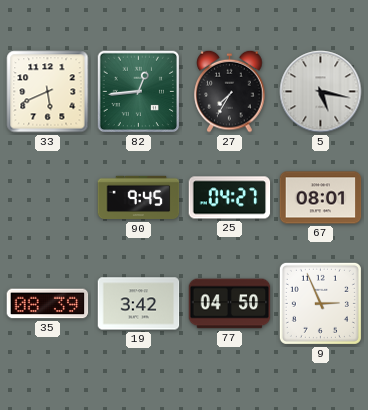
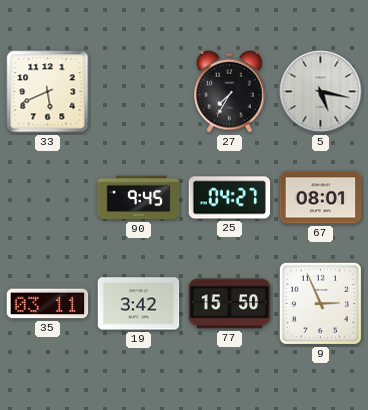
82: 12:44 -> none
35: 08:39 -> 03:11
77: 04:50 -> 15:50
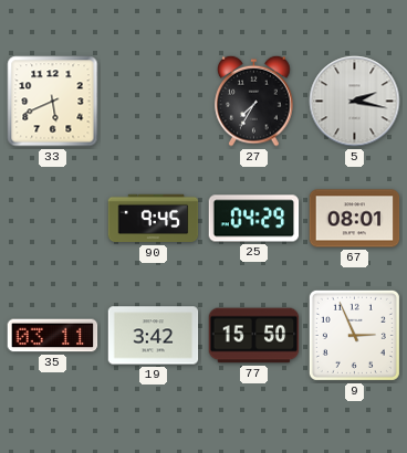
5: 5:17 -> 2:17
25: 04:27 -> 04:29
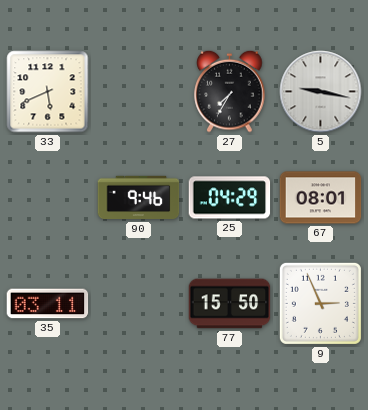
5: 2:17 -> 9:17
90: 9:45 -> 9:46
19: 3:42 -> none
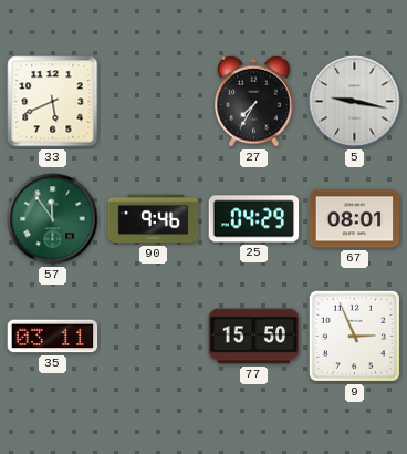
57: none -> 11:54
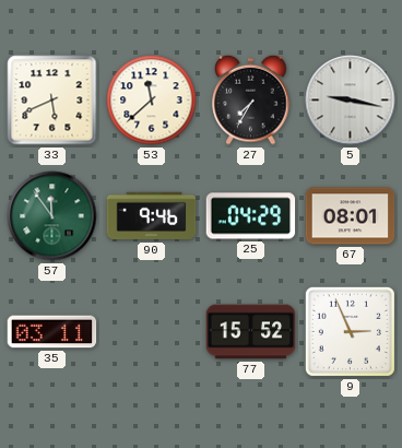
53: none -> 11:38
77: 15:50 -> 15:52
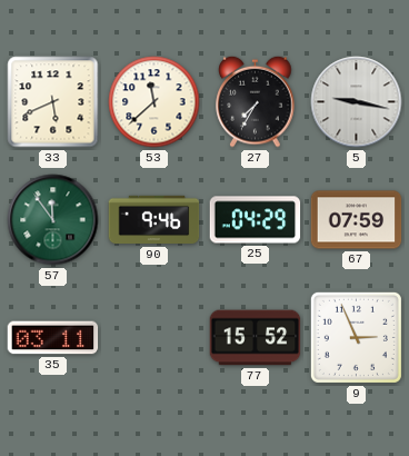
67: 08:01 -> 07:59
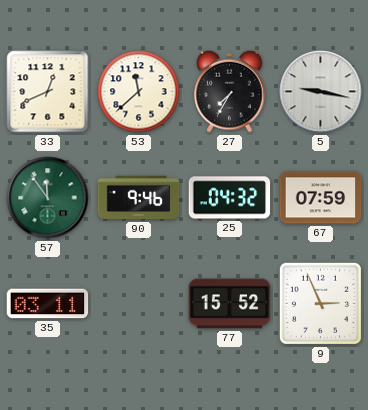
33: 5:41 -> 12:41
25: 04:29 -> 04:32
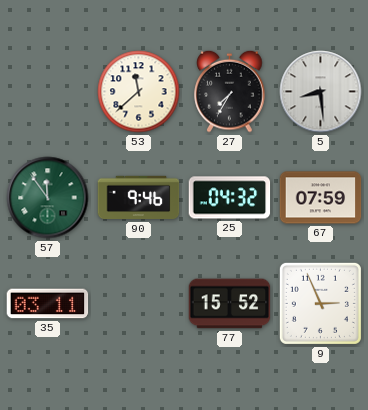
33: 12:41 -> none
5: 9:17 -> 8:29
